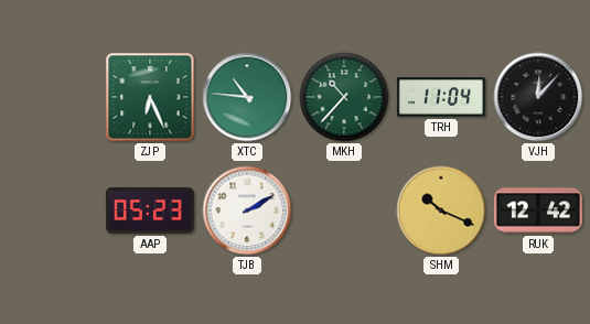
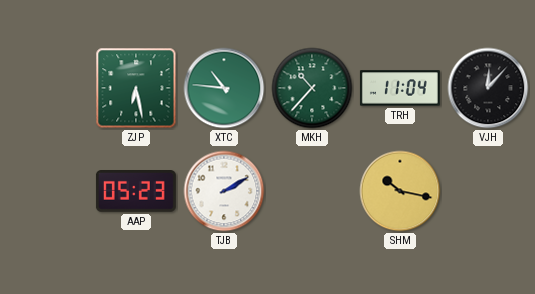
ZJP: 6:26 -> 6:28
SHM: 10:19 -> 10:17
RUK: 12:42 -> none
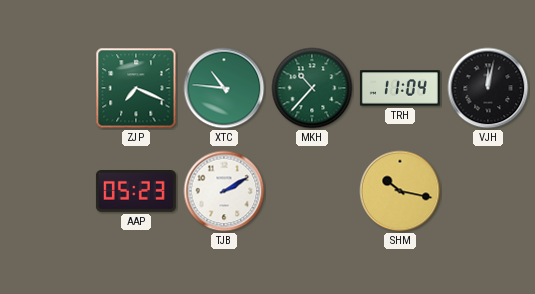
ZJP: 6:28 -> 7:19
VJH: 12:07 -> 12:02
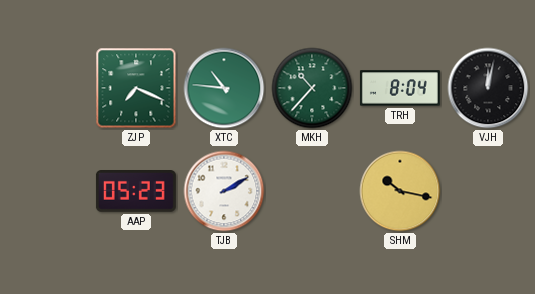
TRH: 11:04 -> 8:04
